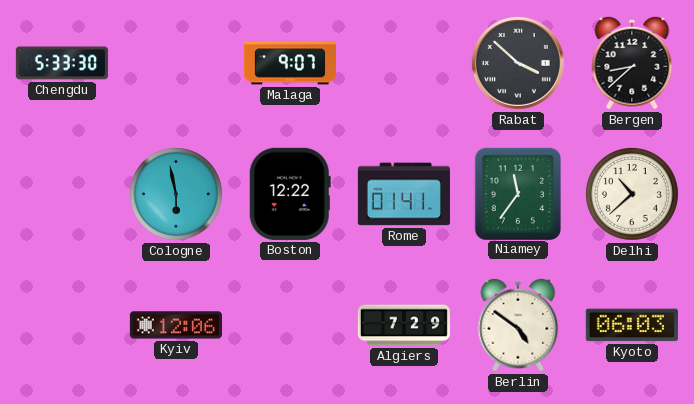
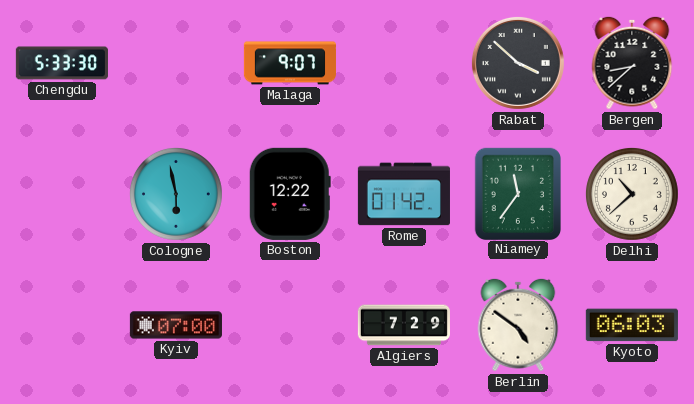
Rome: 01:41 -> 01:42
Kyiv: 12:06 -> 07:00
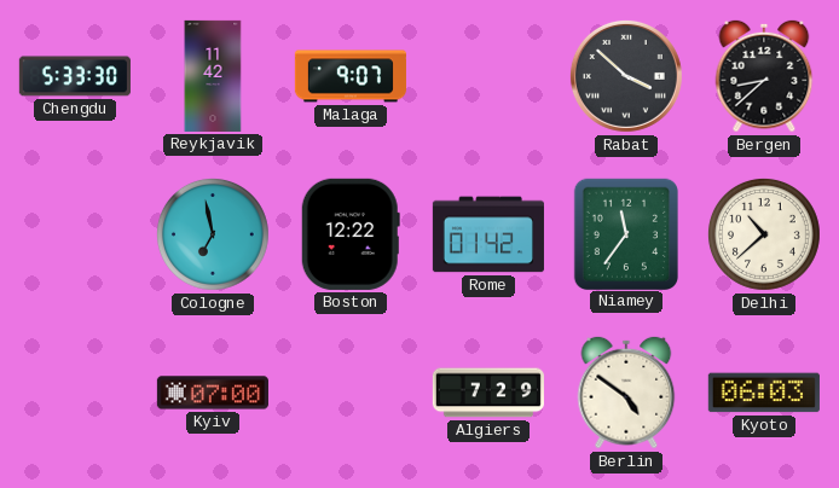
Reykjavik: none -> 11:42
Cologne: 5:58 -> 6:58
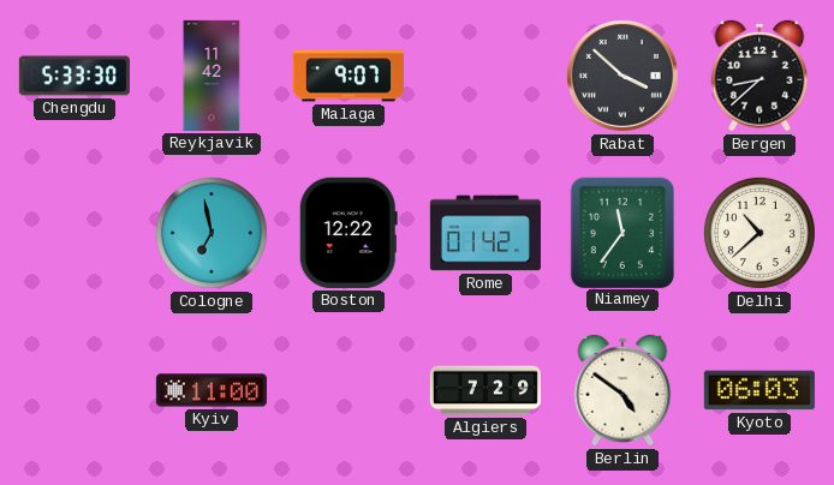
Kyiv: 07:00 -> 11:00
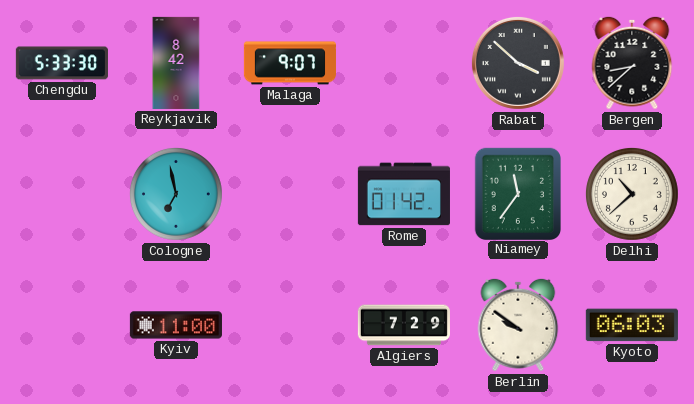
Reykjavik: 11:42 -> 8:42
Boston: 12:22 -> none
Berlin: 4:51 -> 9:51
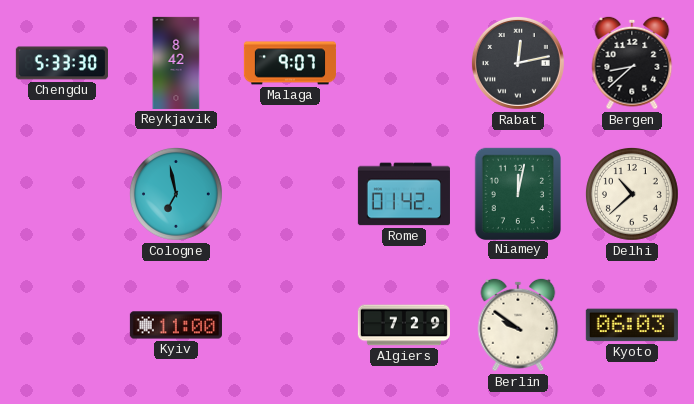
Rabat: 3:52 -> 12:13
Niamey: 11:36 -> 12:02
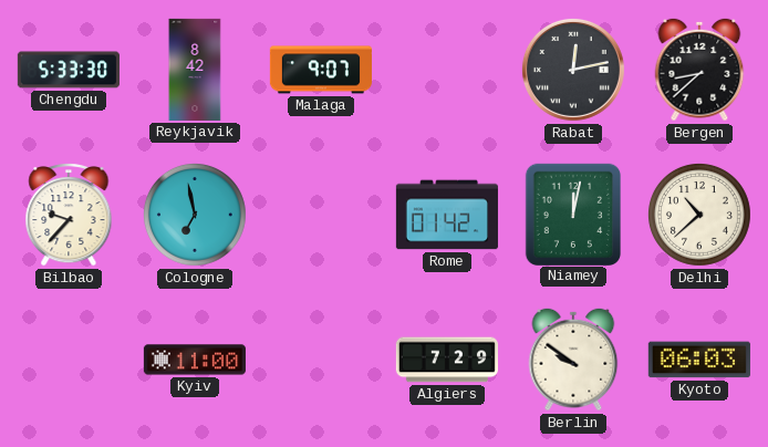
Bilbao: none -> 9:37
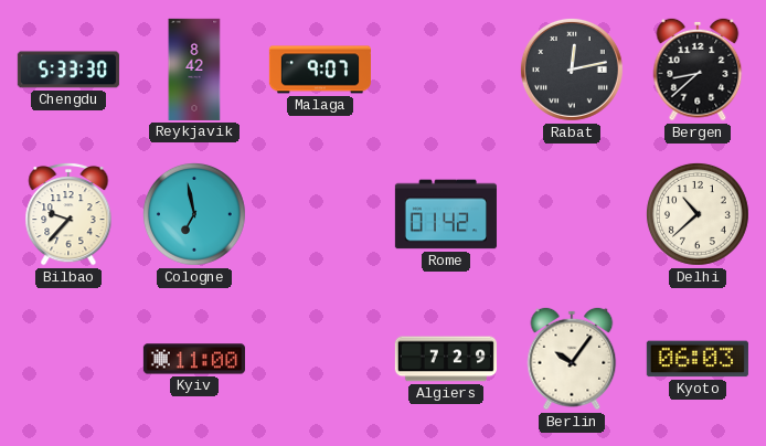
Niamey: 12:02 -> none
Berlin: 9:51 -> 10:06
